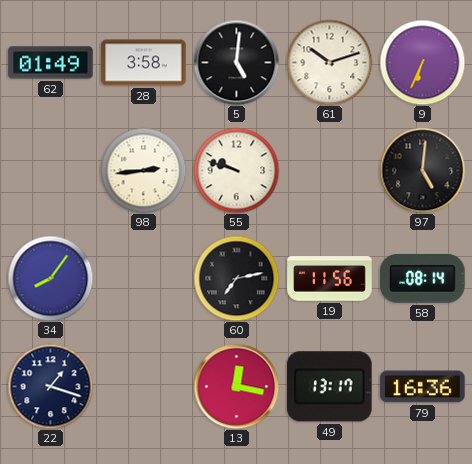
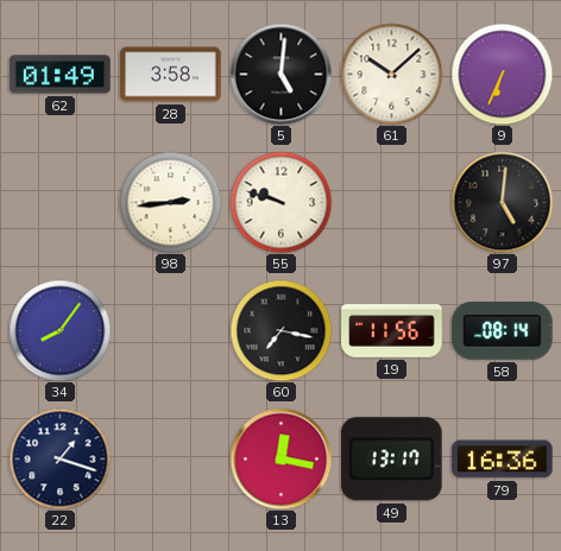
61: 10:12 -> 10:08
60: 7:13 -> 7:17
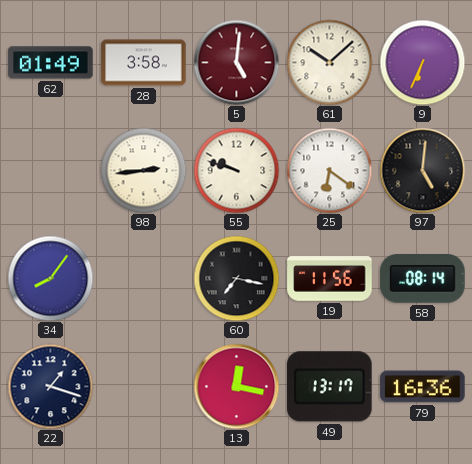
5 dial: black -> burgundy
25: none -> 6:21
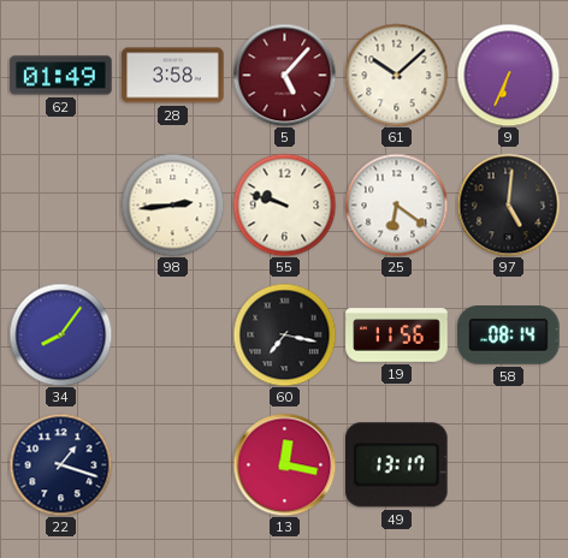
5: 5:01 -> 5:07
79: 16:36 -> none
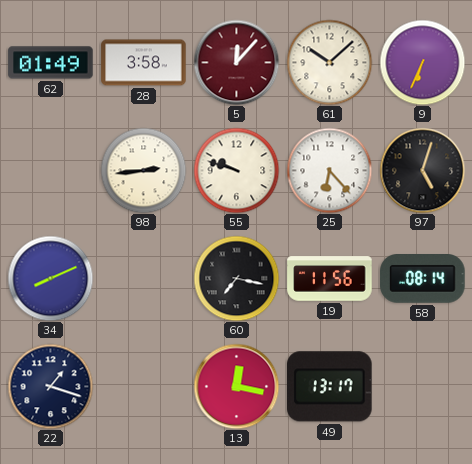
5: 5:07 -> 12:07
25: 6:21 -> 6:23
97: 5:01 -> 5:03
34: 8:06 -> 8:11
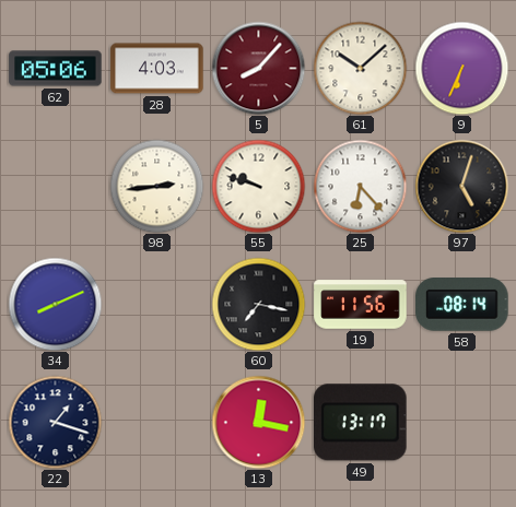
62: 01:49 -> 05:06
28: 3:58 -> 4:03
5: 12:07 -> 8:07
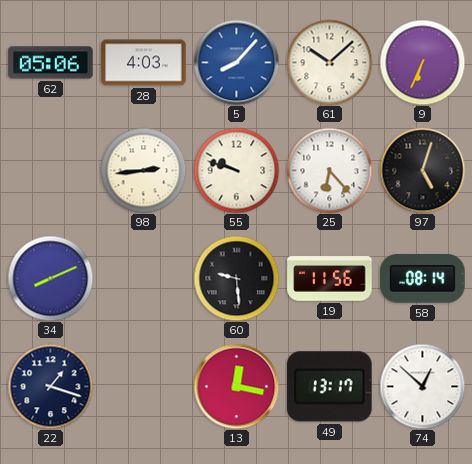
5 dial: burgundy -> blue
60: 7:17 -> 9:29
74: none -> 12:52
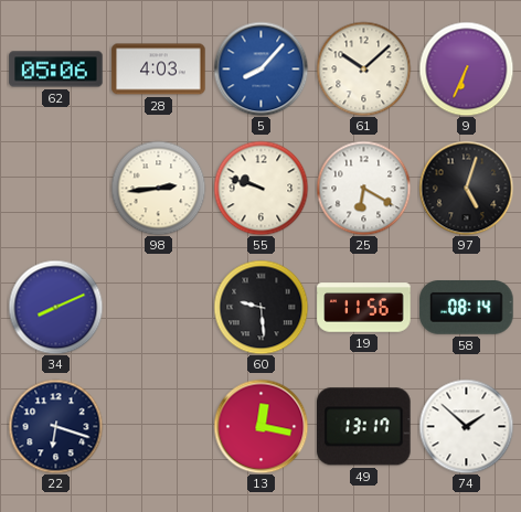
25: 6:23 -> 6:20
22: 1:18 -> 6:18
74: 12:52 -> 1:52
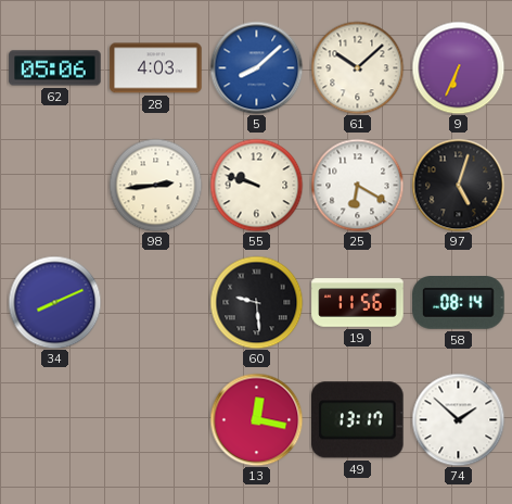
5: 8:07 -> 8:08
22: 6:18 -> none
